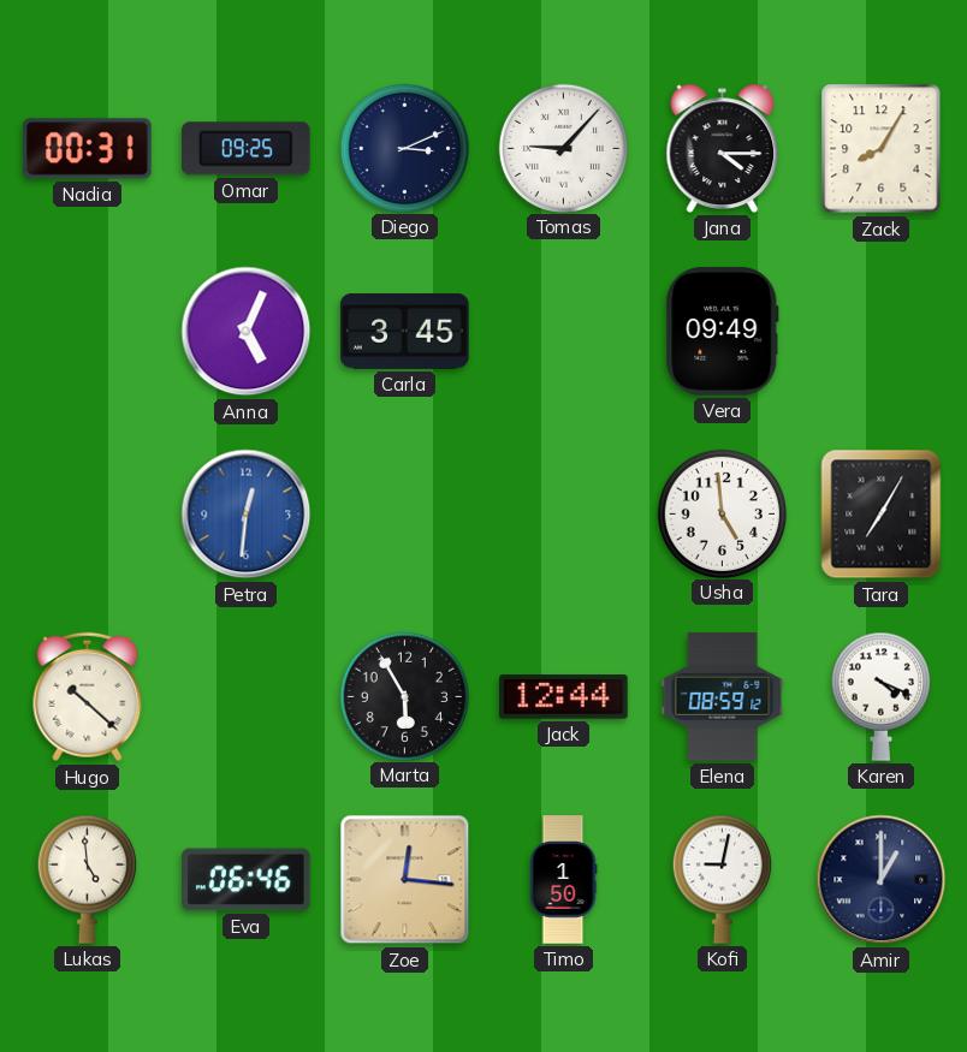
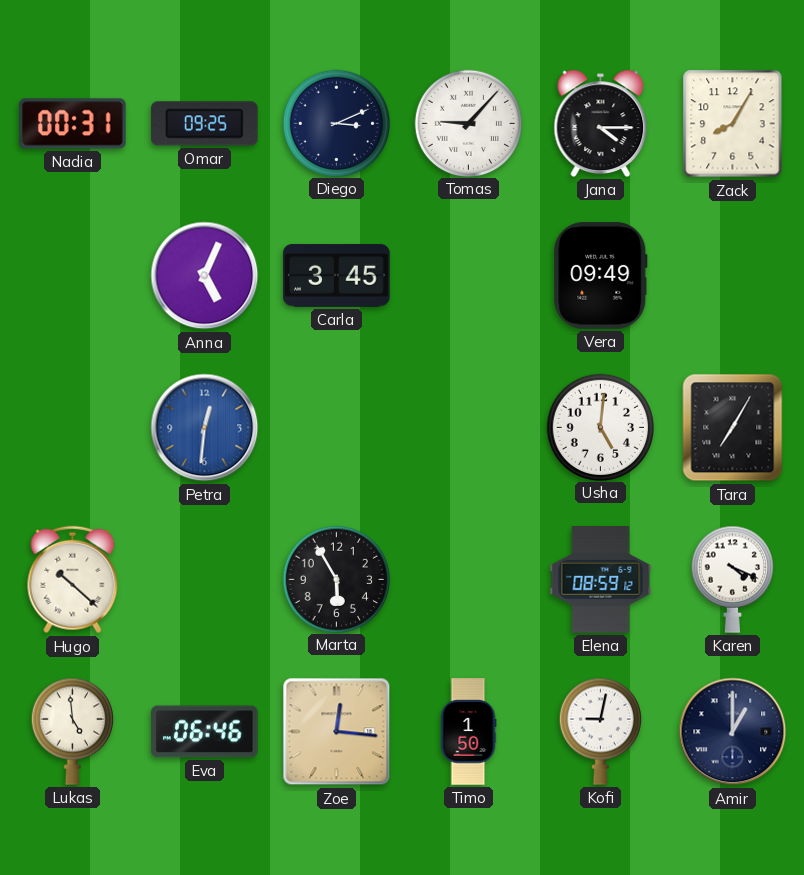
Usha: 4:59 -> 5:01
Jack: 12:44 -> none
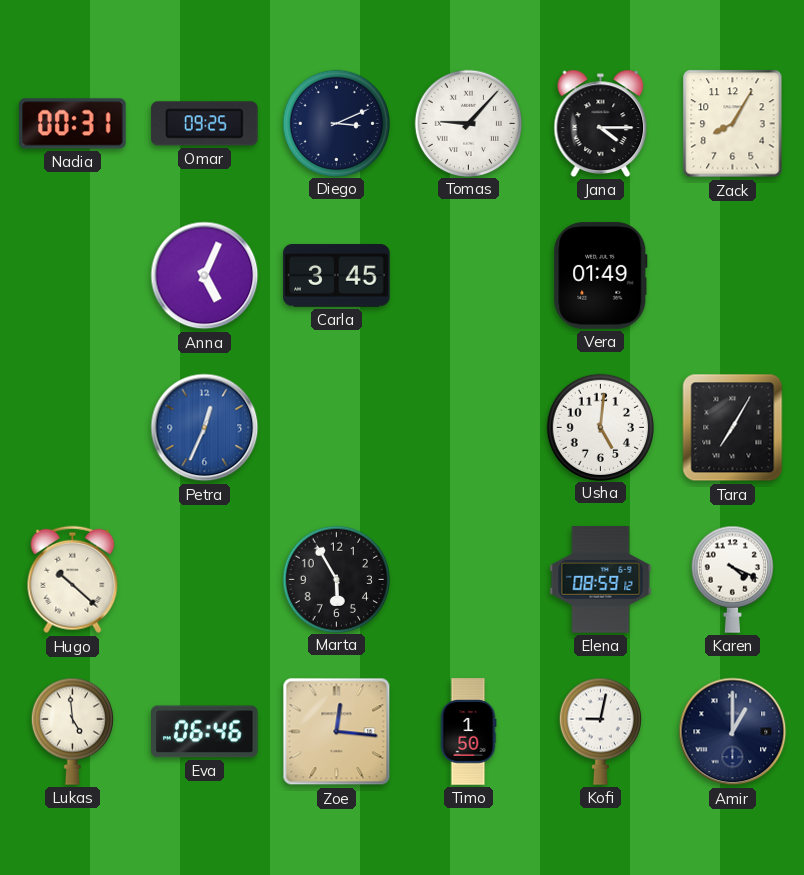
Vera: 09:49 -> 01:49
Petra: 12:31 -> 12:34
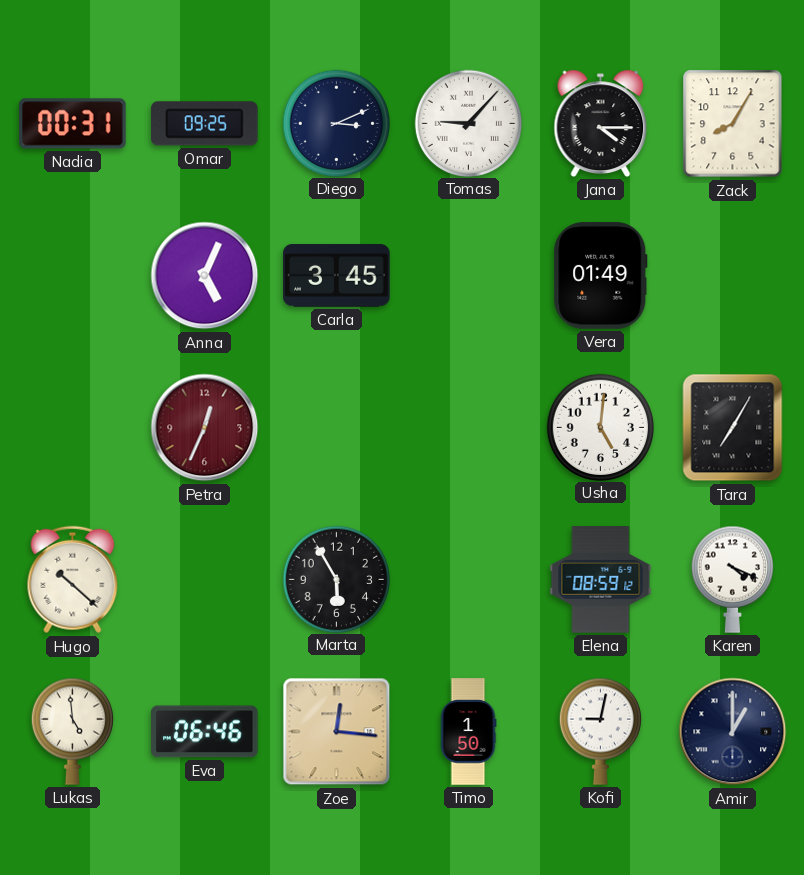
Petra dial: blue -> burgundy
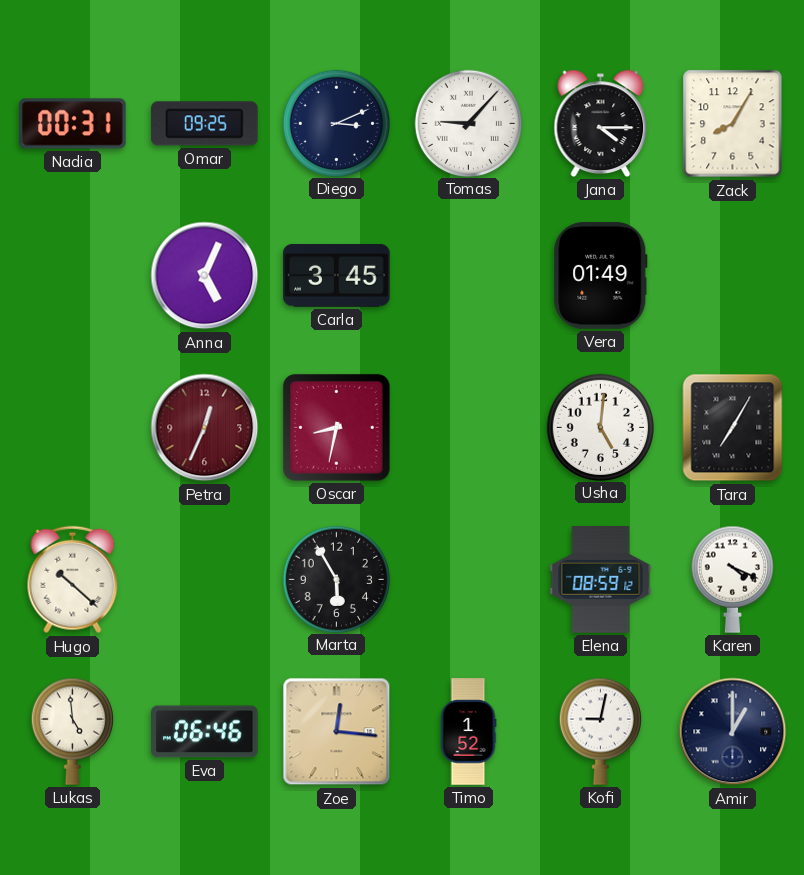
Oscar: none -> 8:32
Timo: 1:50 -> 1:52
